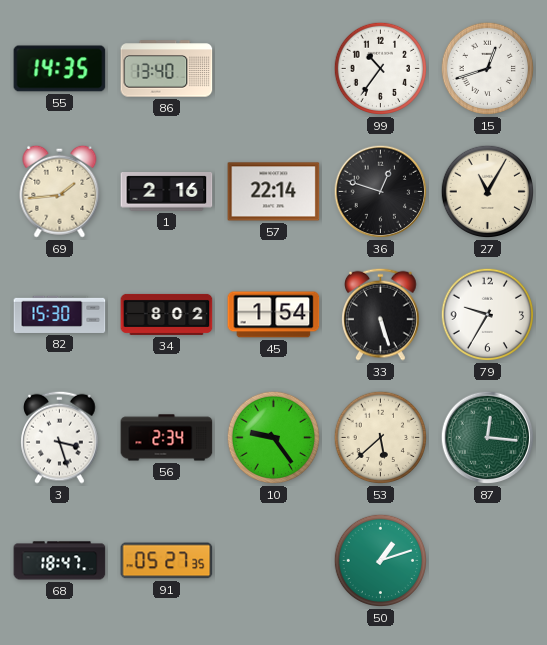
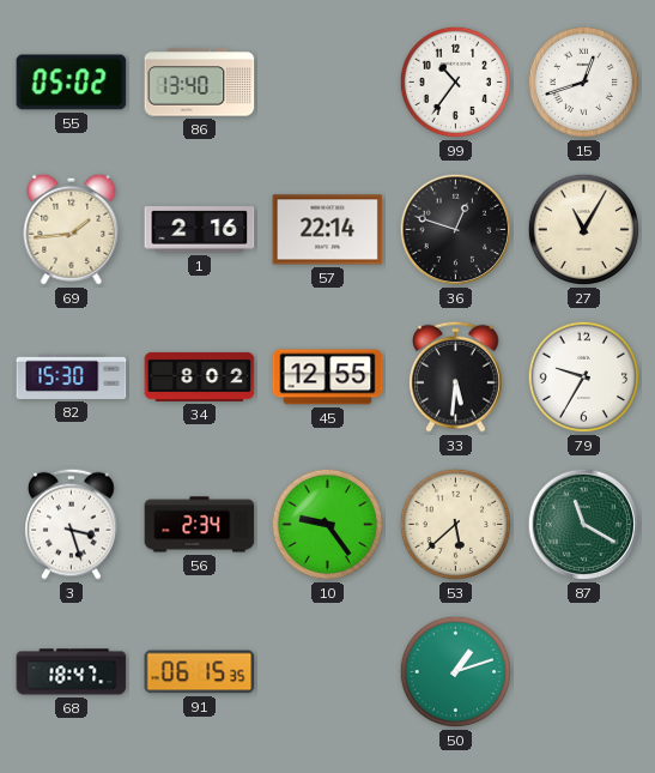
55: 14:35 -> 05:02
45: 1:54 -> 12:55
33: 5:27 -> 5:31
87: 12:16 -> 11:20
91: 05:27 -> 06:15
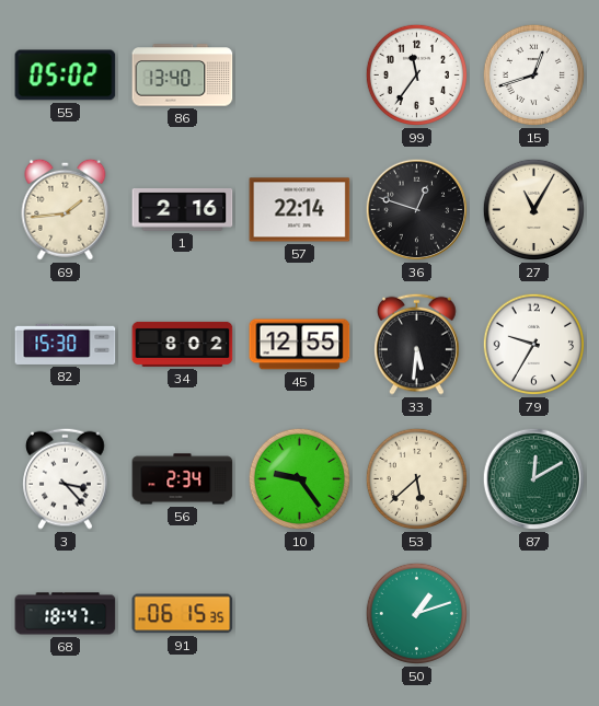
99: 10:36 -> 11:36
3: 3:27 -> 3:23
87: 11:20 -> 12:10
